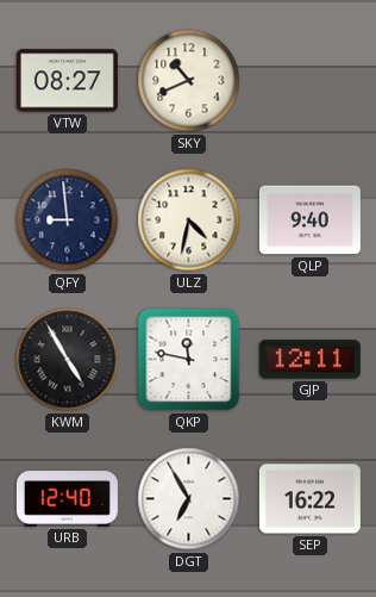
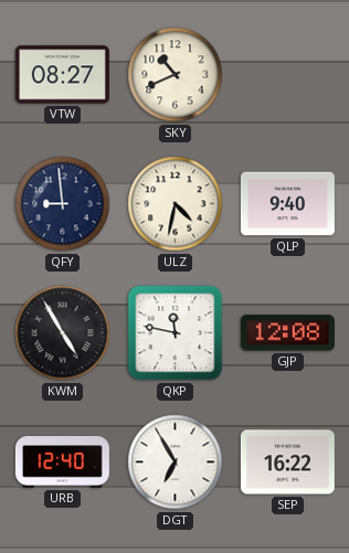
GJP: 12:11 -> 12:08
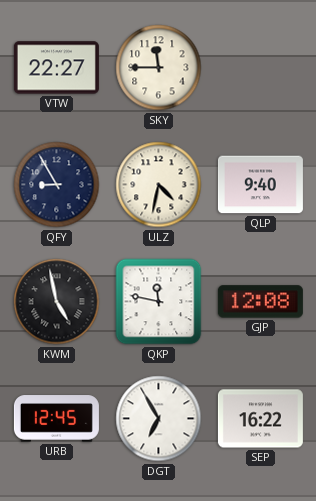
VTW: 08:27 -> 22:27
SKY: 10:41 -> 11:45
QFY: 8:59 -> 8:55
KWM: 4:55 -> 4:58
URB: 12:40 -> 12:45
